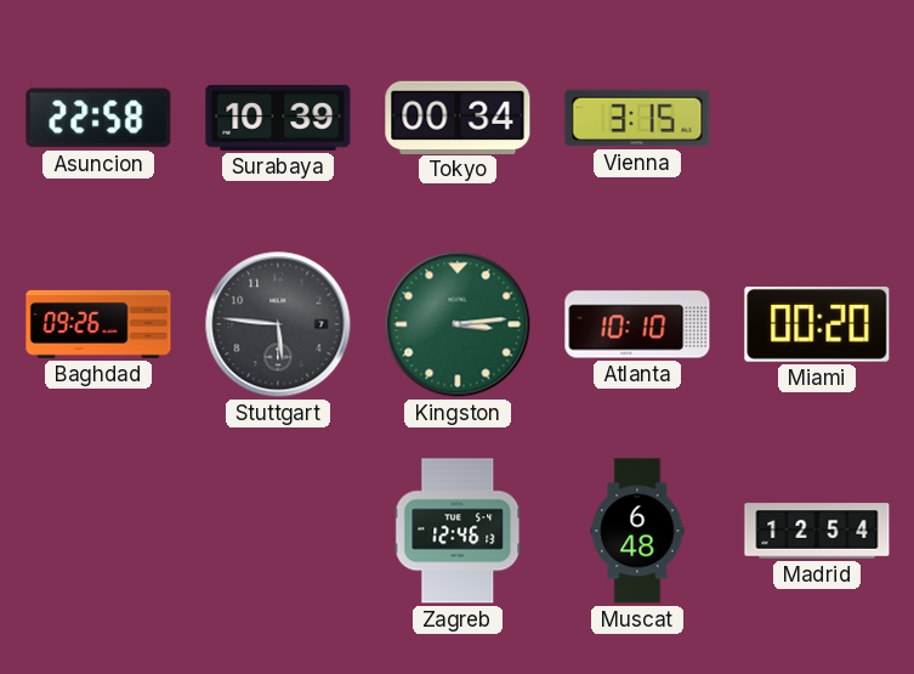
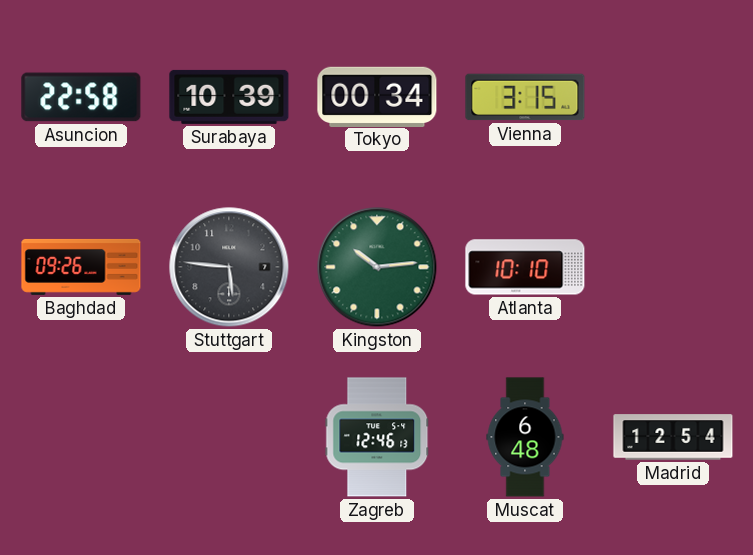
Kingston: 3:14 -> 10:14
Miami: 00:20 -> none
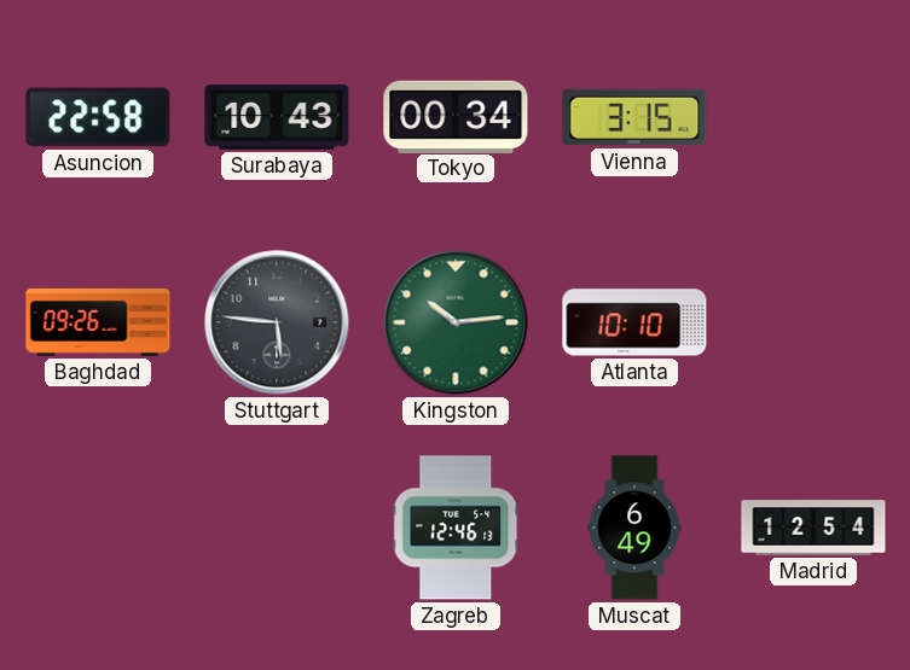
Surabaya: 10:39 -> 10:43
Muscat: 6:48 -> 6:49
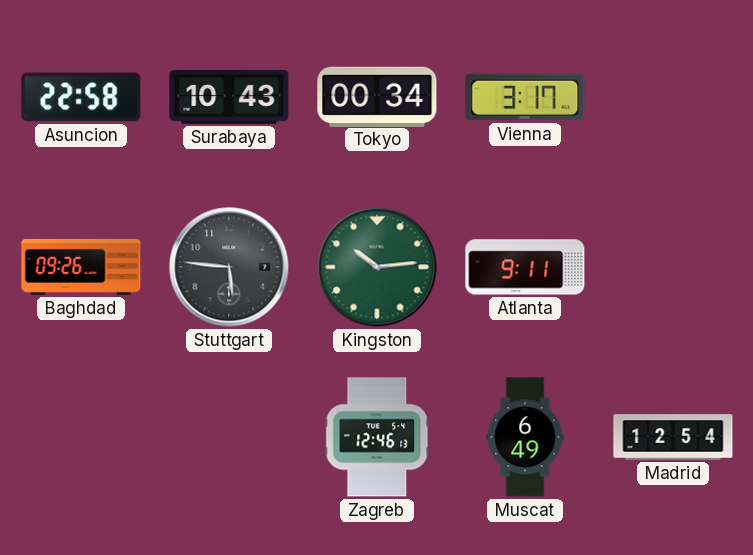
Vienna: 3:15 -> 3:17
Atlanta: 10:10 -> 9:11
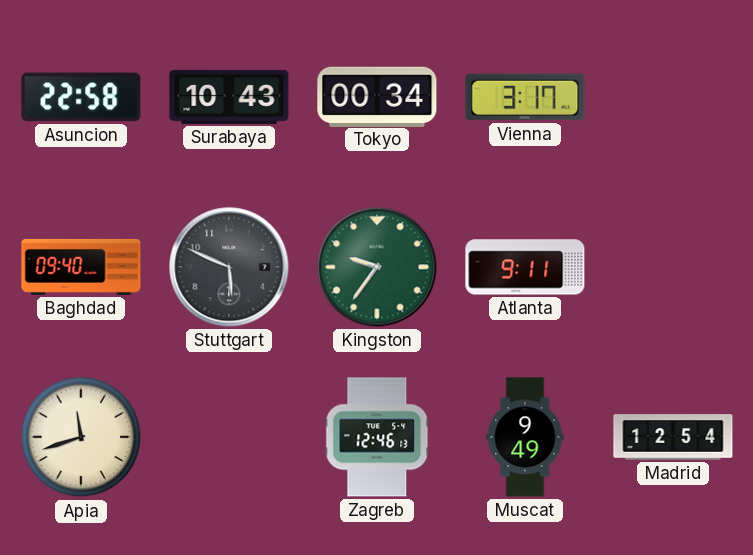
Baghdad: 09:26 -> 09:40
Stuttgart: 5:46 -> 5:49
Kingston: 10:14 -> 9:36
Apia: none -> 11:42
Muscat: 6:49 -> 9:49
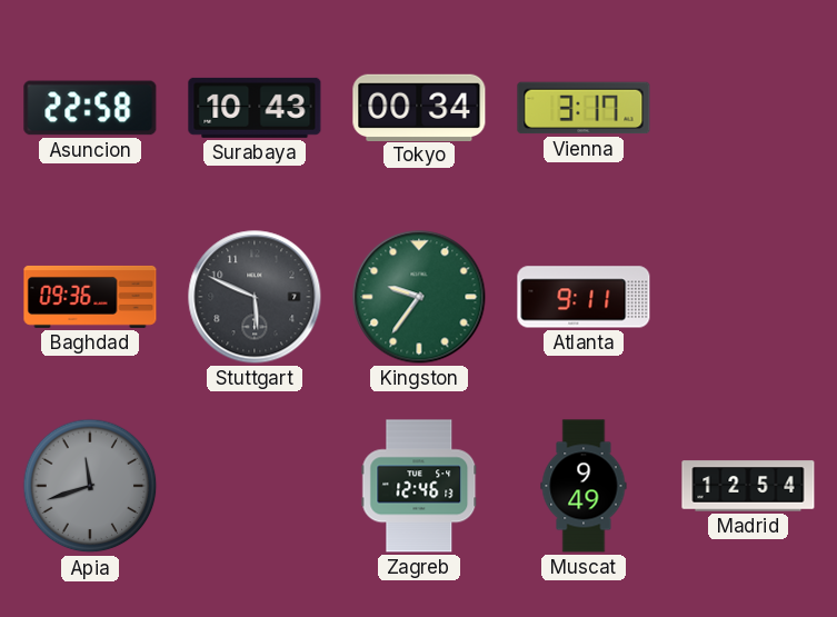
Baghdad: 09:40 -> 09:36
Apia dial: cream -> grey
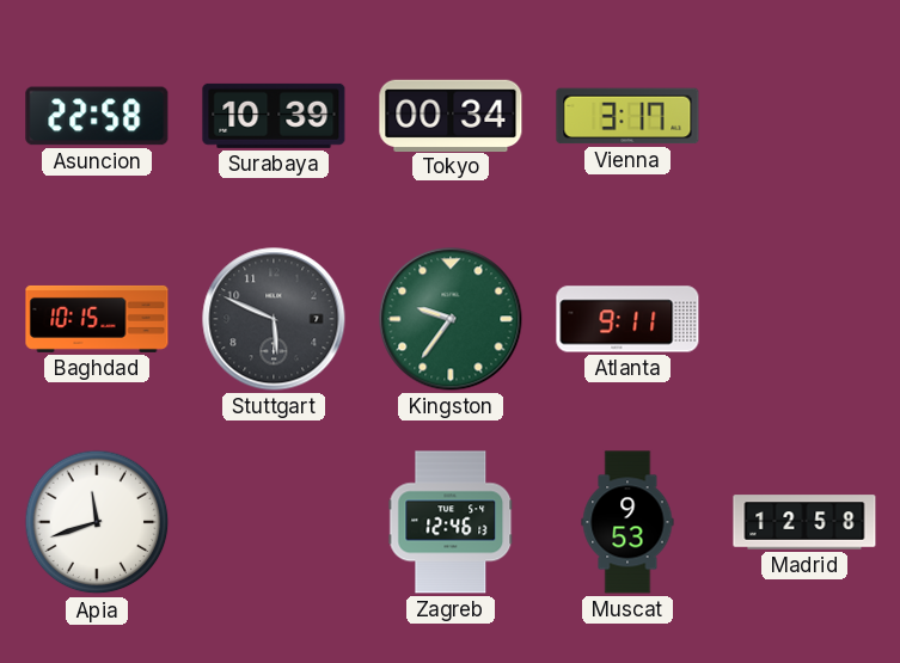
Surabaya: 10:43 -> 10:39
Baghdad: 09:36 -> 10:15
Apia dial: grey -> white
Muscat: 9:49 -> 9:53
Madrid: 12:54 -> 12:58
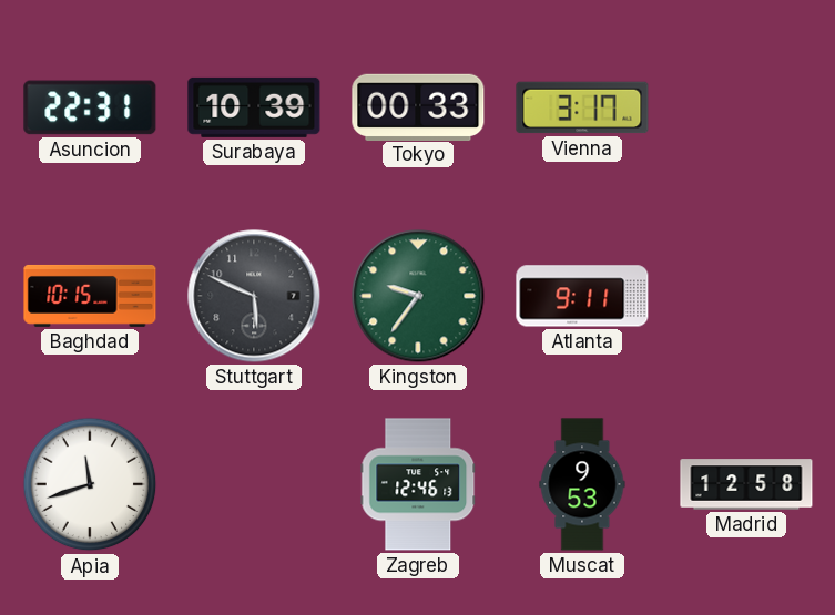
Asuncion: 22:58 -> 22:31
Tokyo: 00:34 -> 00:33
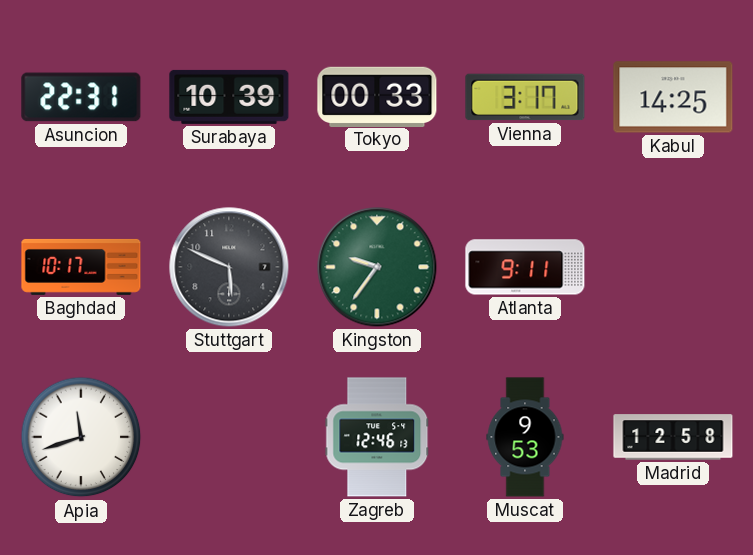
Kabul: none -> 14:25
Baghdad: 10:15 -> 10:17
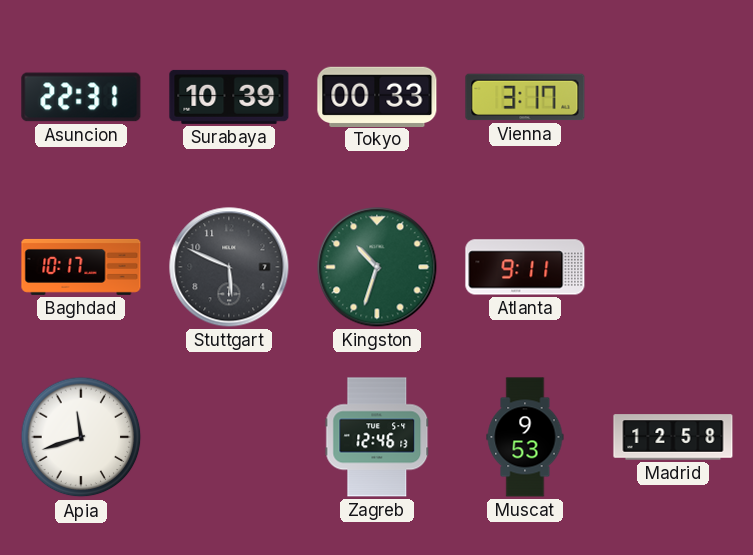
Kabul: 14:25 -> none
Kingston: 9:36 -> 10:33
